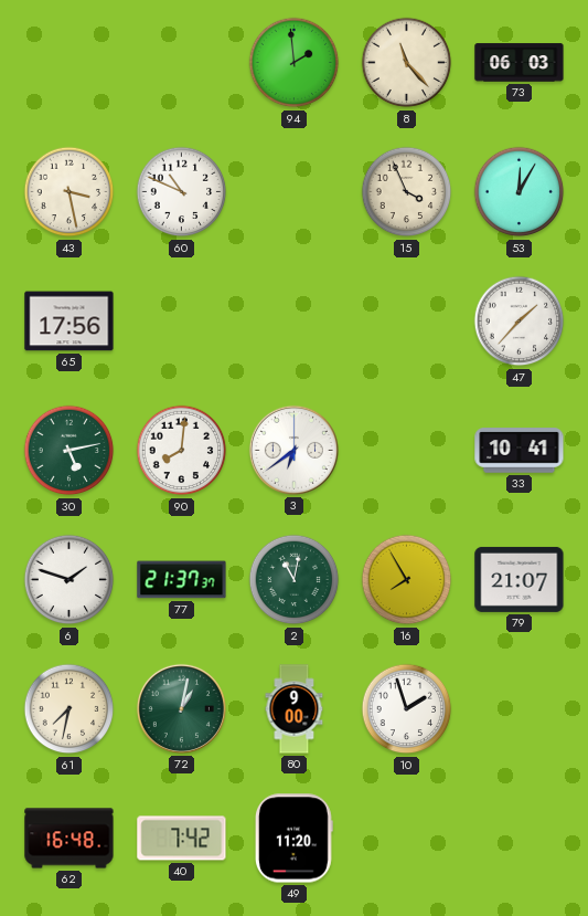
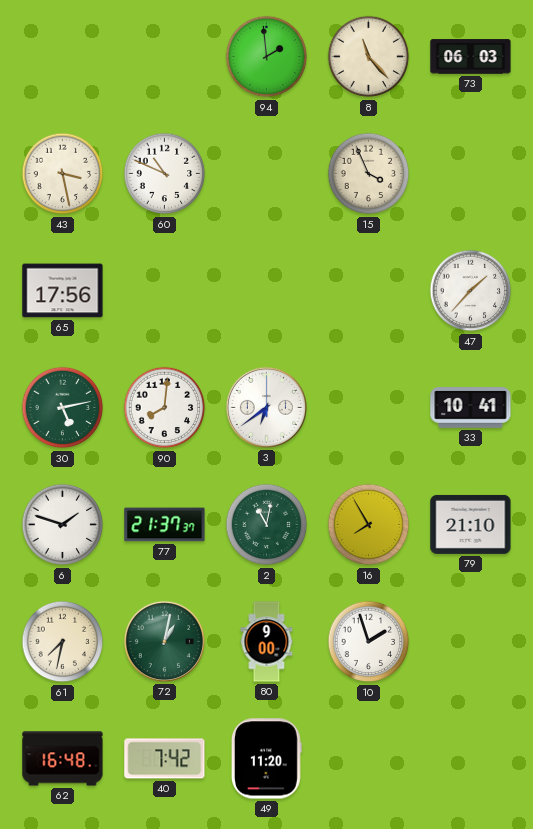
53: 12:05 -> none
79: 21:07 -> 21:10
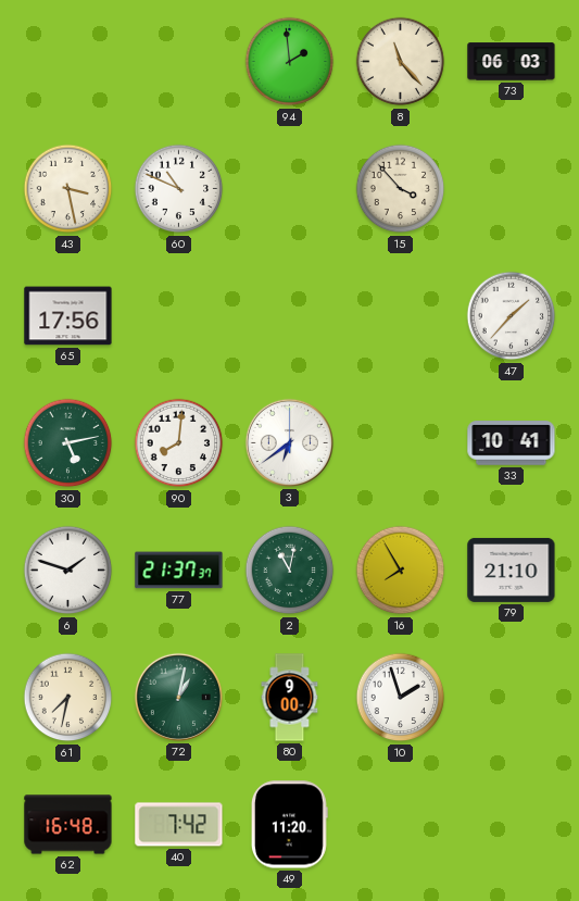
15: 3:56 -> 3:53
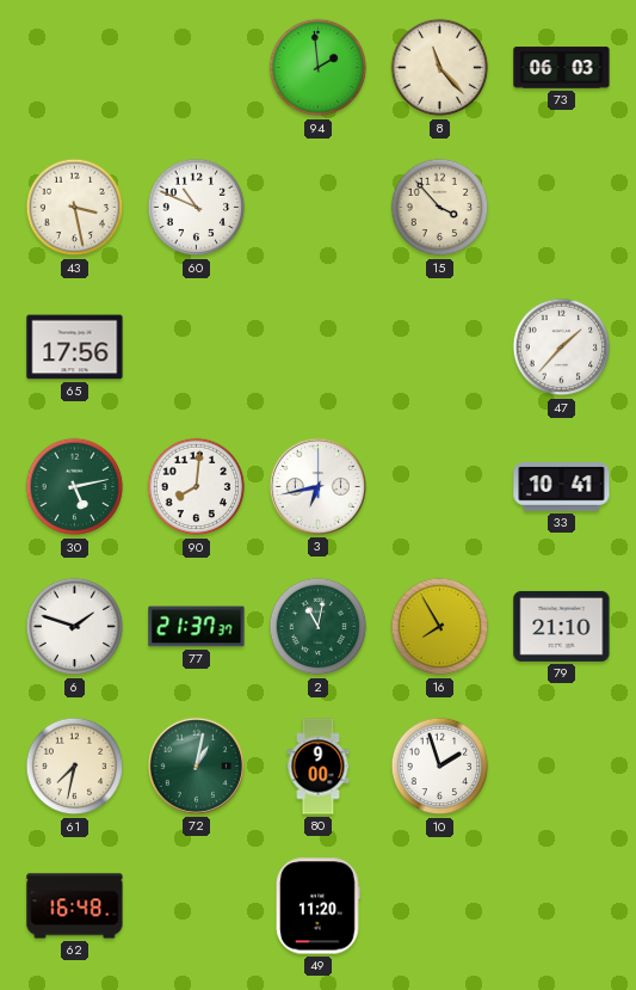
3: 6:39 -> 6:43
40: 7:42 -> none
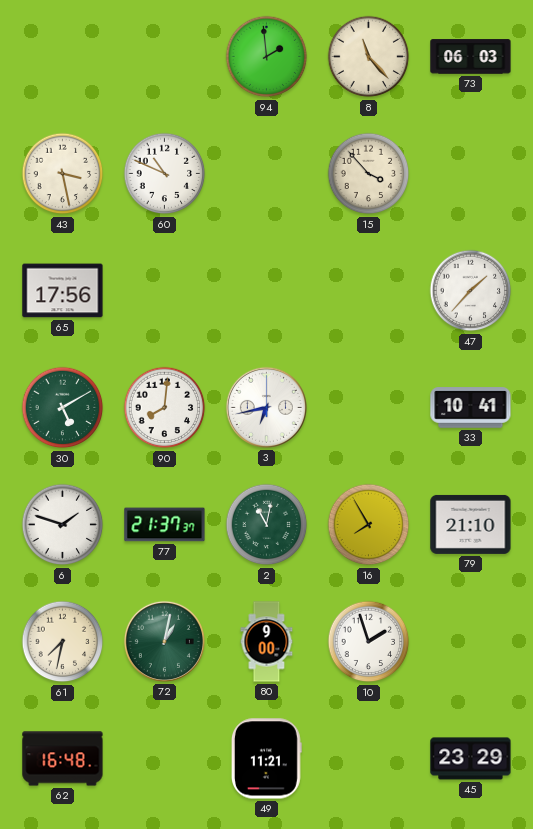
30: 5:13 -> 5:10
49: 11:20 -> 11:21
45: none -> 23:29
